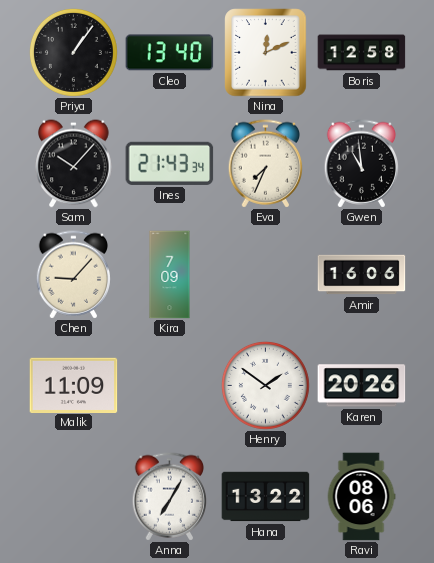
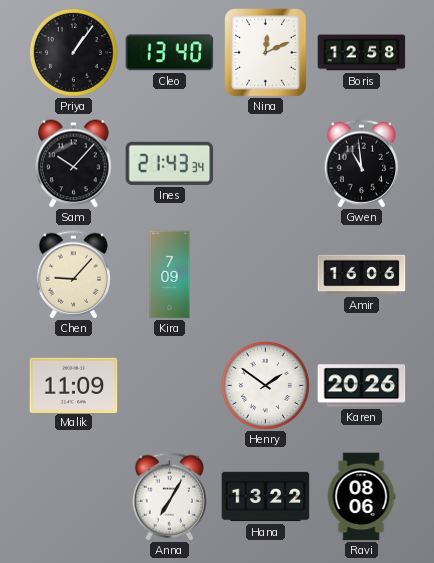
Eva: 7:34 -> none
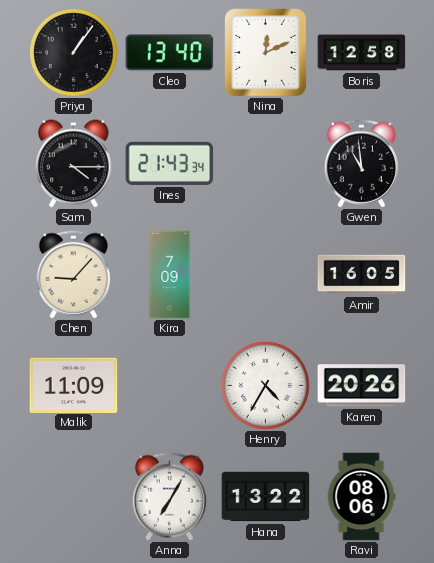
Sam: 10:07 -> 4:15
Amir: 16:06 -> 16:05
Henry: 1:51 -> 4:35
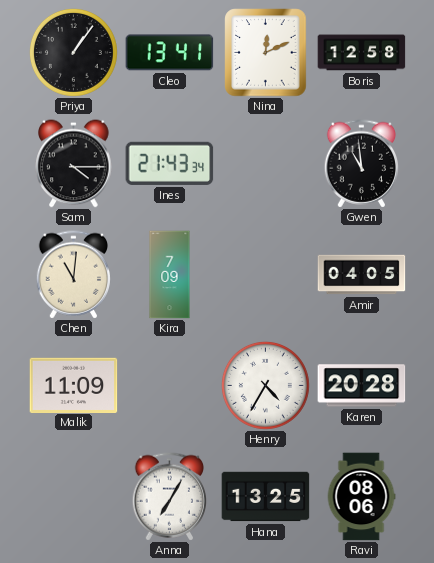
Cleo: 13:40 -> 13:41
Chen: 9:07 -> 11:01
Amir: 16:05 -> 04:05
Karen: 20:26 -> 20:28
Hana: 13:22 -> 13:25
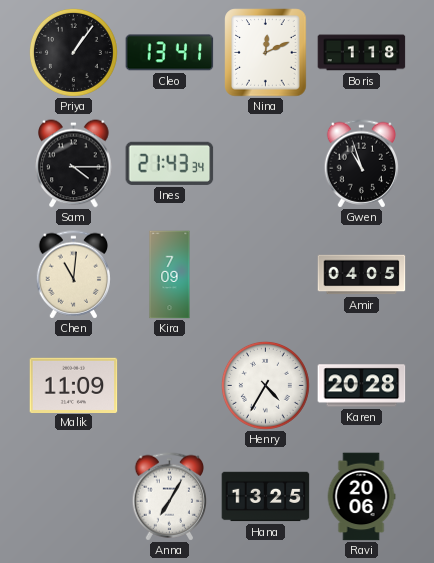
Boris: 12:58 -> 1:18
Gwen: 10:59 -> 10:57
Ravi: 08:06 -> 20:06
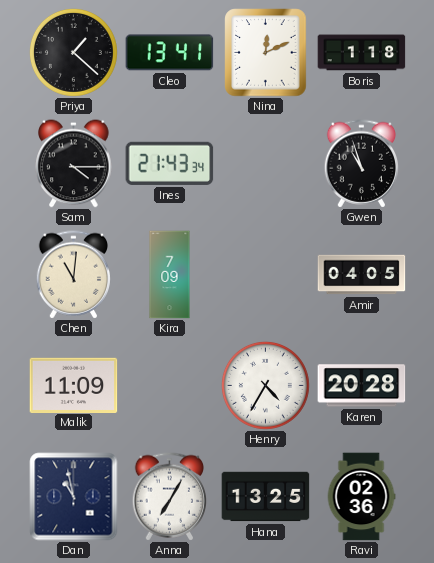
Priya: 1:06 -> 1:22
Dan: none -> 10:58
Ravi: 20:06 -> 02:36
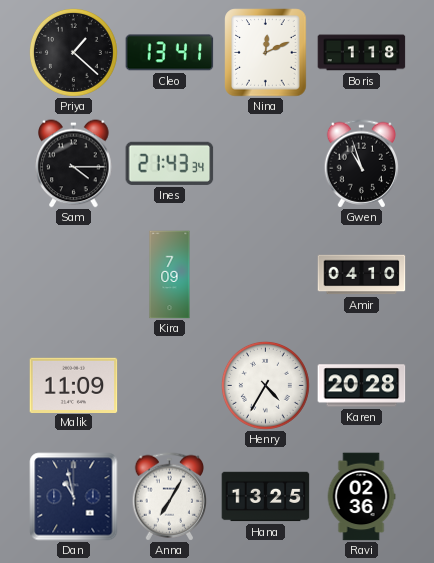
Chen: 11:01 -> none
Amir: 04:05 -> 04:10
